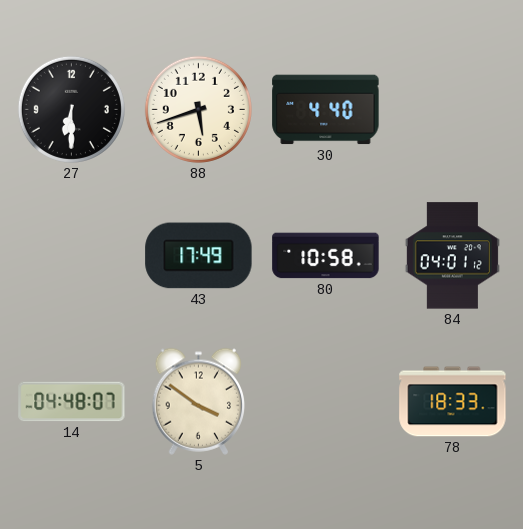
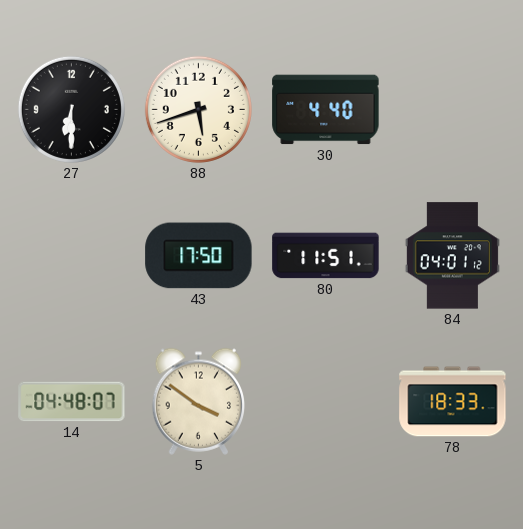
43: 17:49 -> 17:50
80: 10:58 -> 11:51
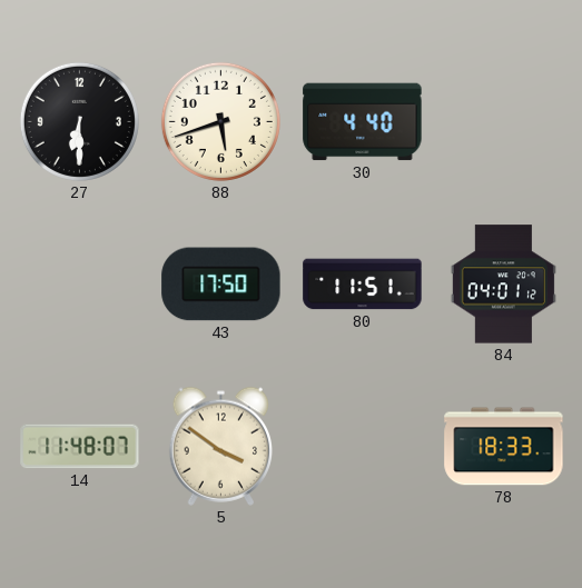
14: 04:48 -> 11:48
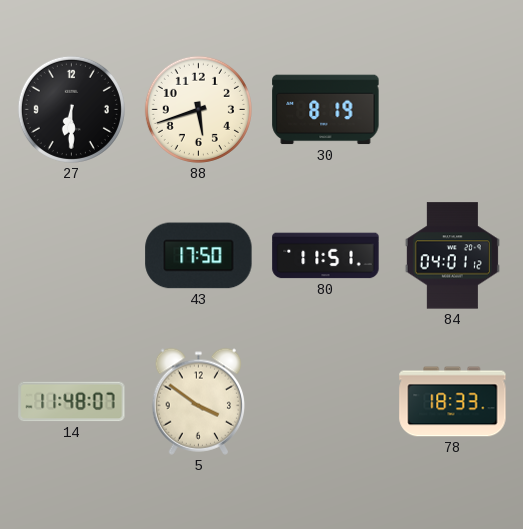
30: 4:40 -> 8:19
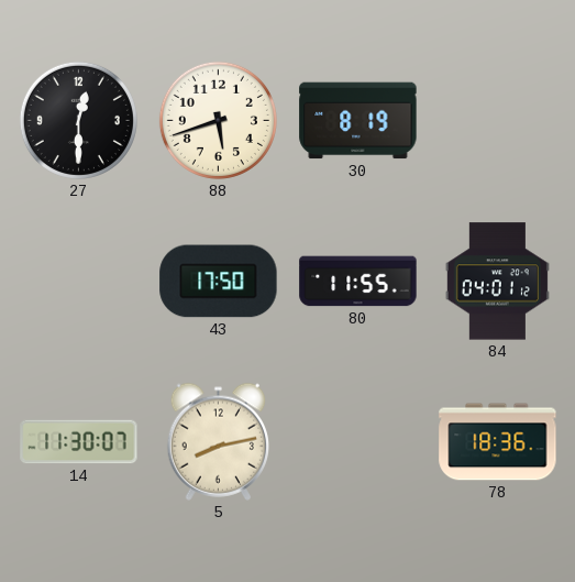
27: 6:30 -> 12:30
80: 11:51 -> 11:55
14: 11:48 -> 11:30
5: 3:51 -> 8:13
78: 18:33 -> 18:36
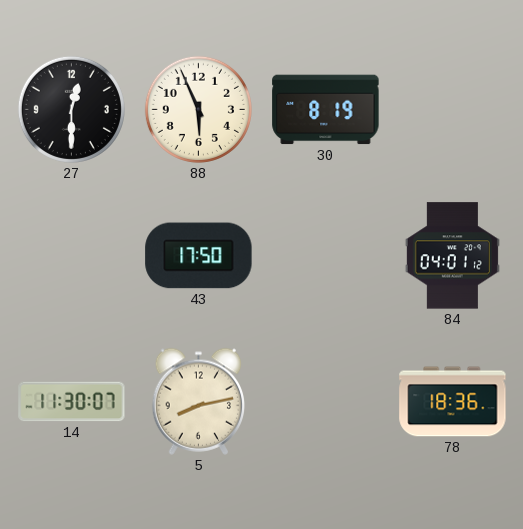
88: 5:42 -> 5:56
80: 11:55 -> none
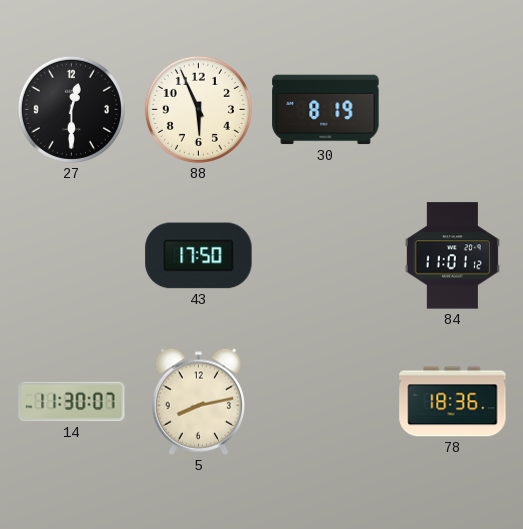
84: 04:01 -> 11:01
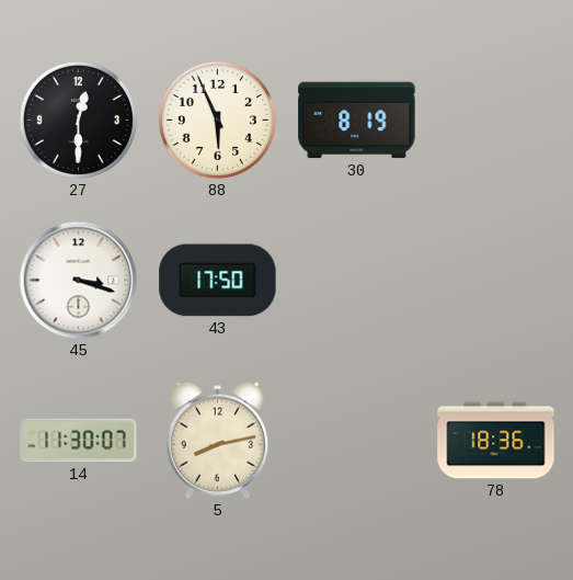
45: none -> 3:18
84: 11:01 -> none
